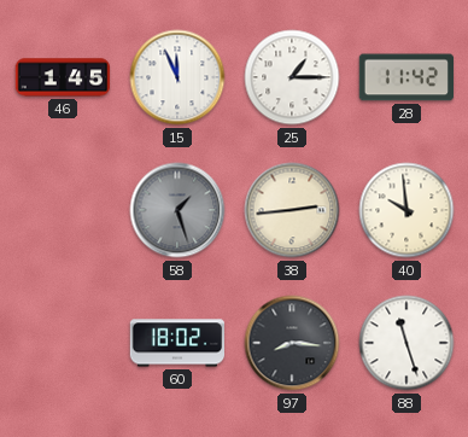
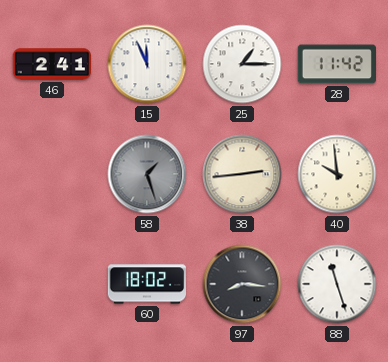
46: 1:45 -> 2:41
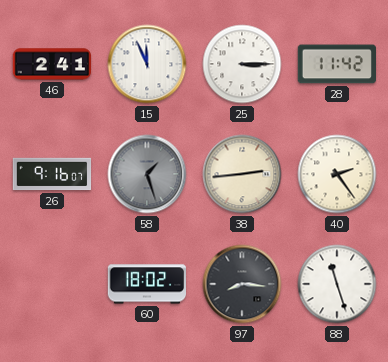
25: 1:15 -> 3:15
26: none -> 9:16
40: 9:59 -> 2:24
